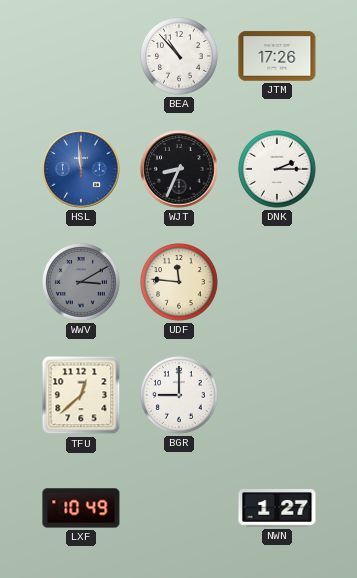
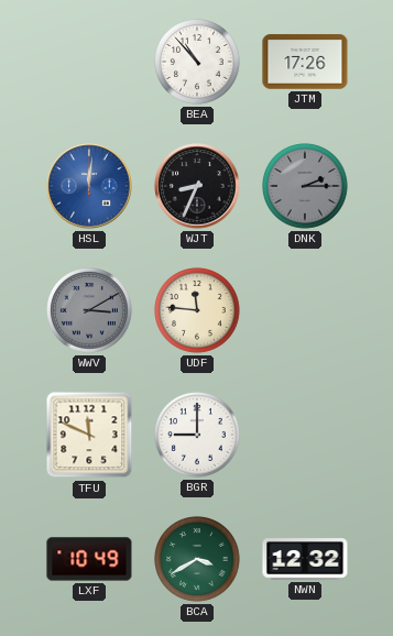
HSL: 11:59 -> 12:01
DNK dial: white -> grey
TFU: 12:38 -> 11:49
BCA: none -> 3:40
NWN: 1:27 -> 12:32
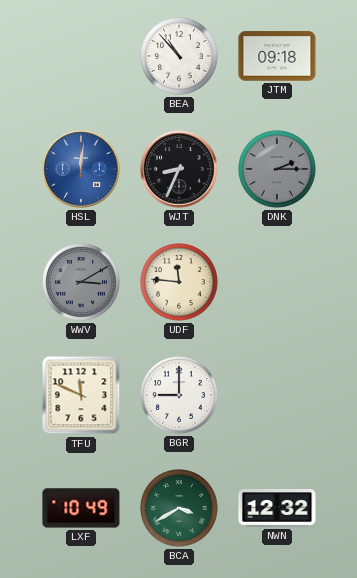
JTM: 17:26 -> 09:18
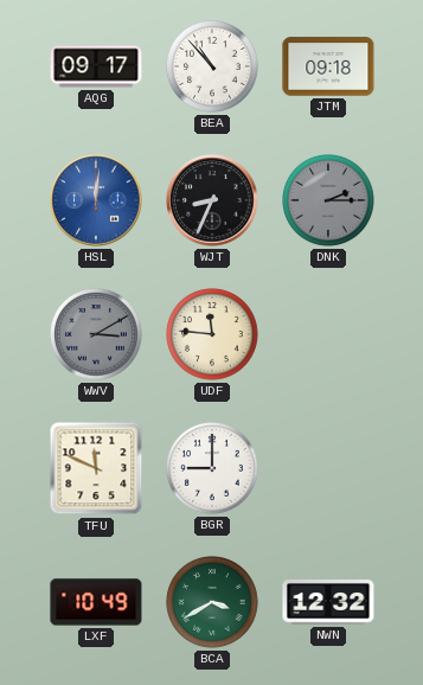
AQG: none -> 09:17
